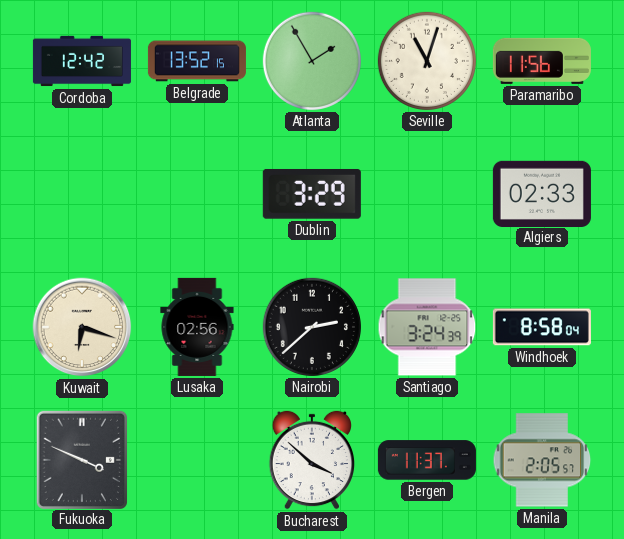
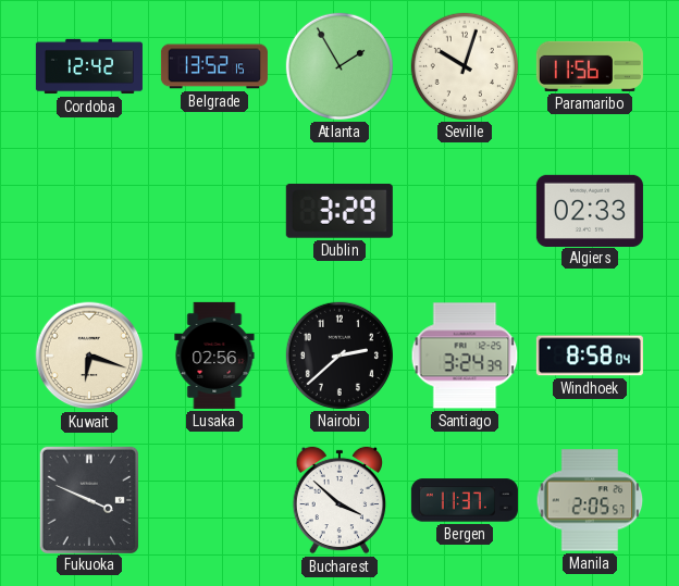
Seville: 11:03 -> 10:03
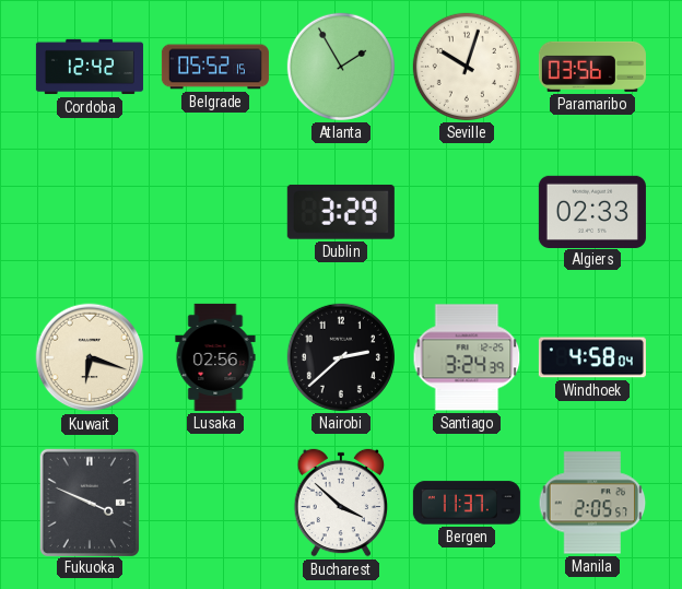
Belgrade: 13:52 -> 05:52
Paramaribo: 11:56 -> 03:56
Windhoek: 8:58 -> 4:58
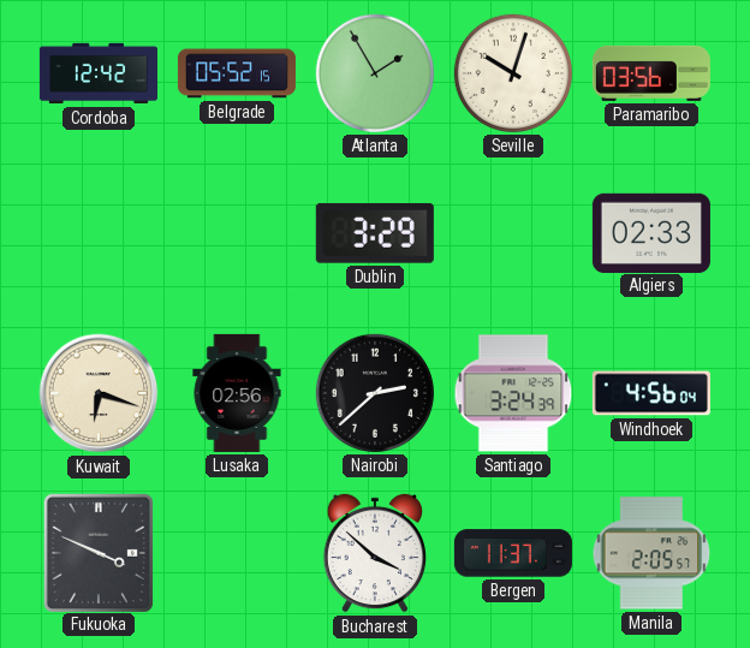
Windhoek: 4:58 -> 4:56
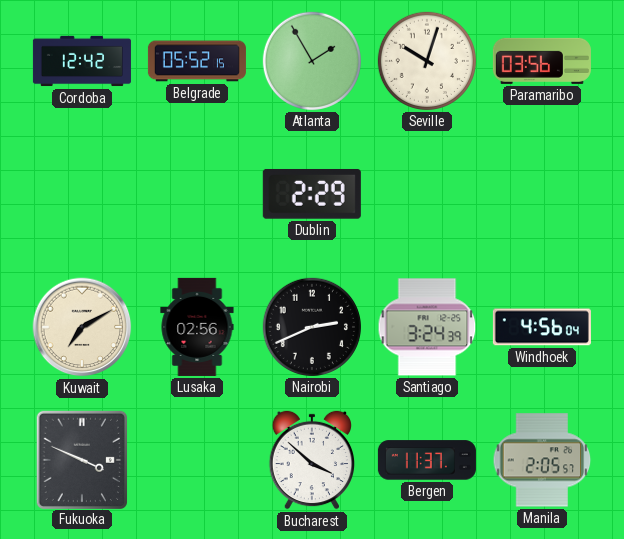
Dublin: 3:29 -> 2:29
Algiers: 02:33 -> none
Kuwait: 6:18 -> 7:10
Nairobi: 2:38 -> 2:41
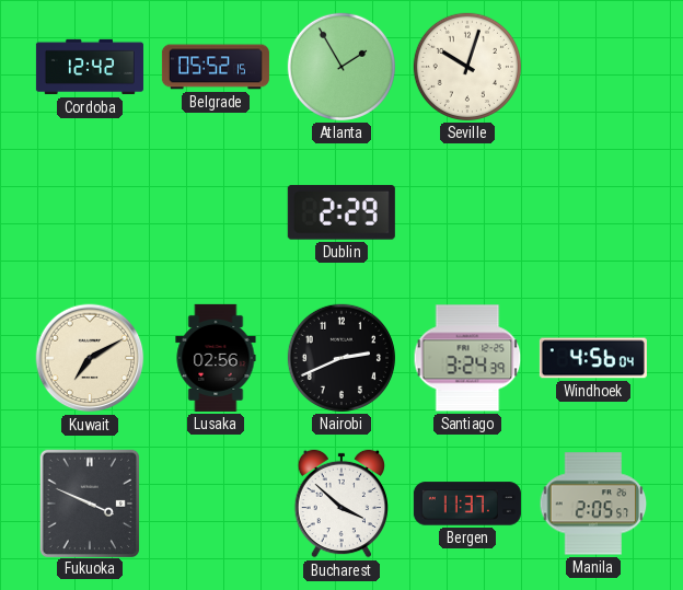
Paramaribo: 03:56 -> none
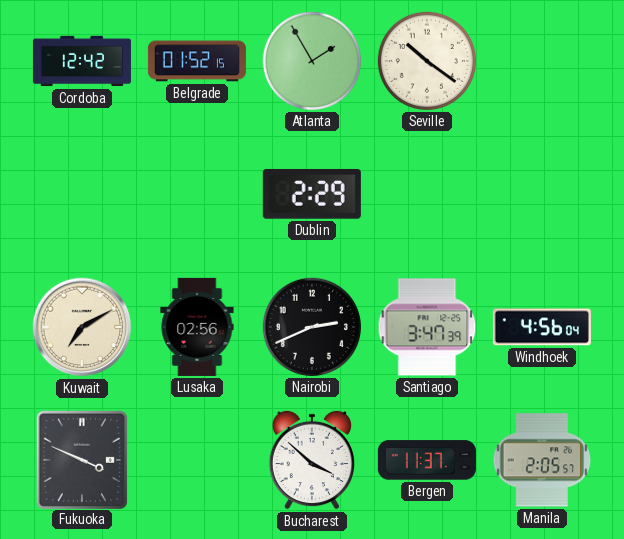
Belgrade: 05:52 -> 01:52
Seville: 10:03 -> 10:21
Santiago: 3:24 -> 3:47
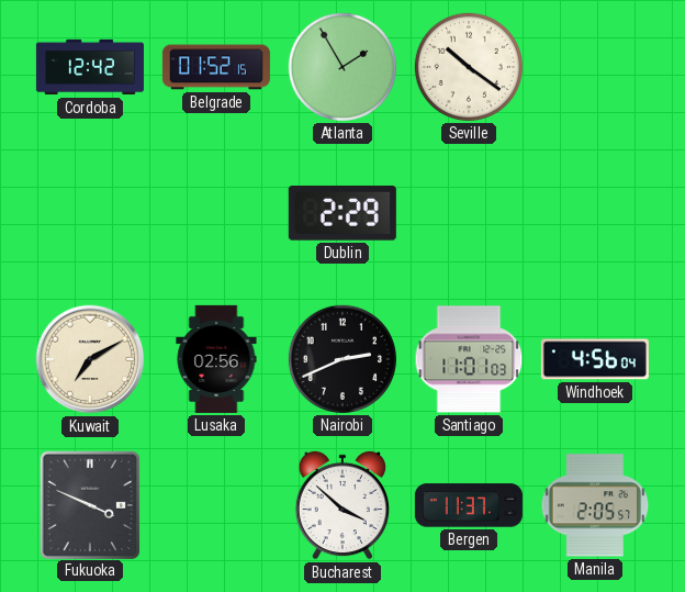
Santiago: 3:47 -> 11:01
